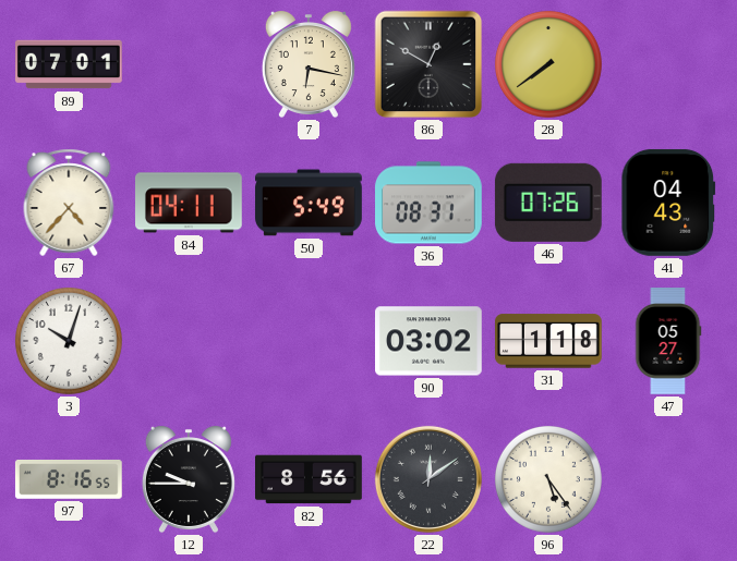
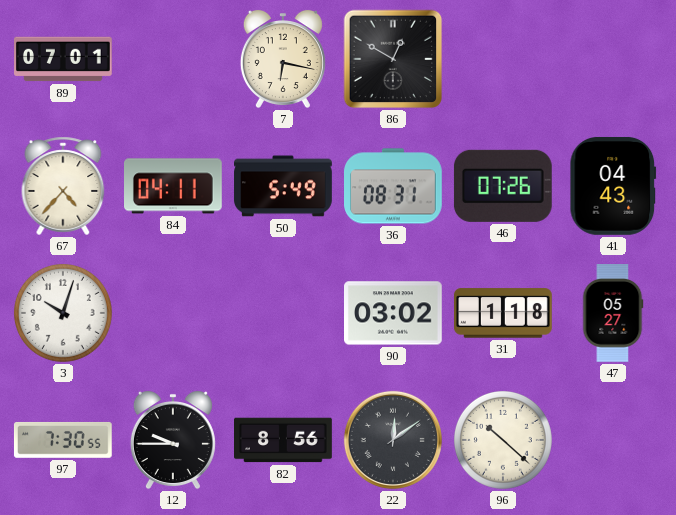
28: 7:39 -> none
97: 8:16 -> 7:30
96: 5:24 -> 10:22
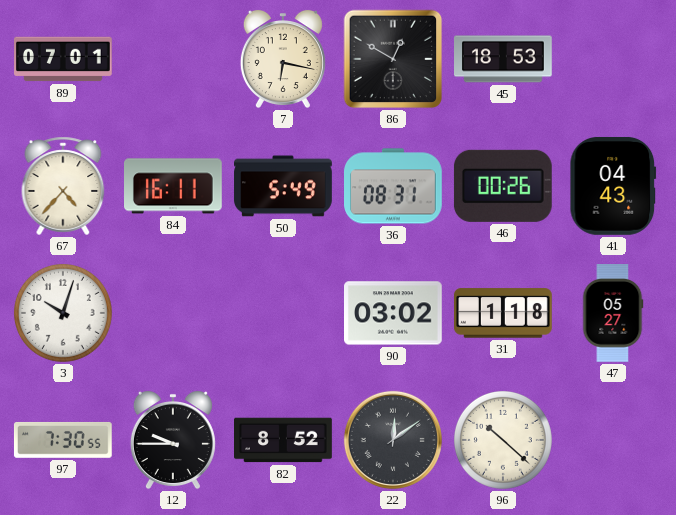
45: none -> 18:53
84: 04:11 -> 16:11
46: 07:26 -> 00:26
82: 8:56 -> 8:52
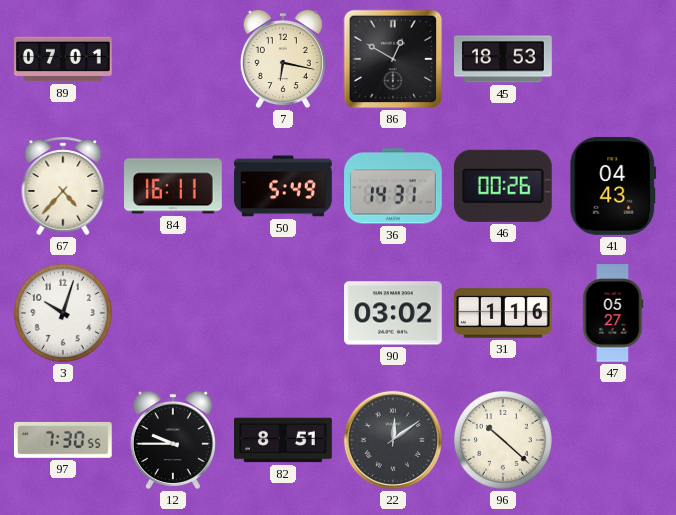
36: 08:31 -> 14:31
31: 1:18 -> 1:16
82: 8:52 -> 8:51
